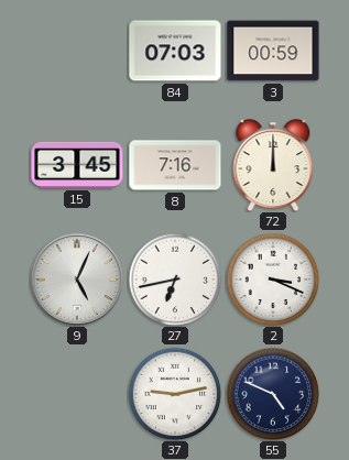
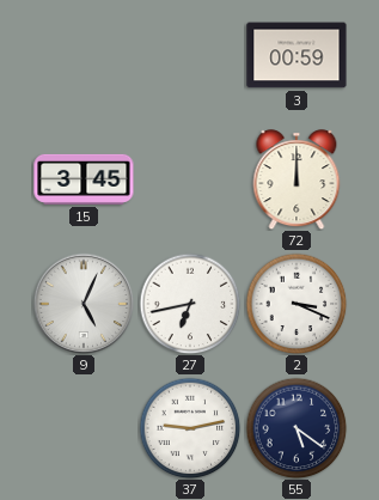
84: 07:03 -> none
8: 7:16 -> none
55: 4:49 -> 5:21
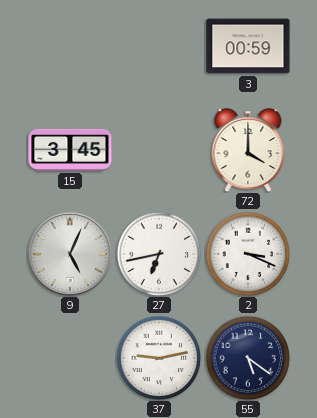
72: 12:00 -> 4:00
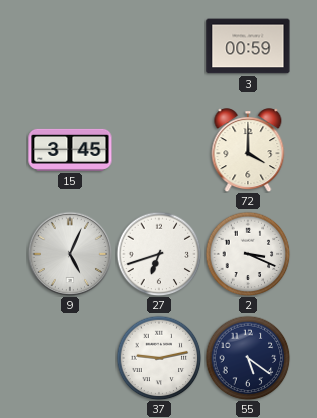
27: 6:43 -> 6:42
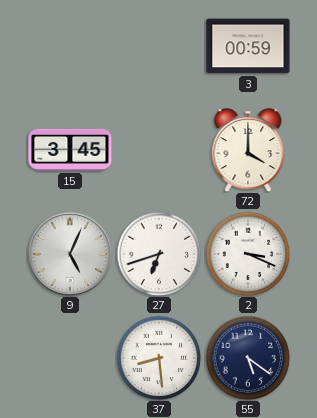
37: 9:13 -> 8:29
